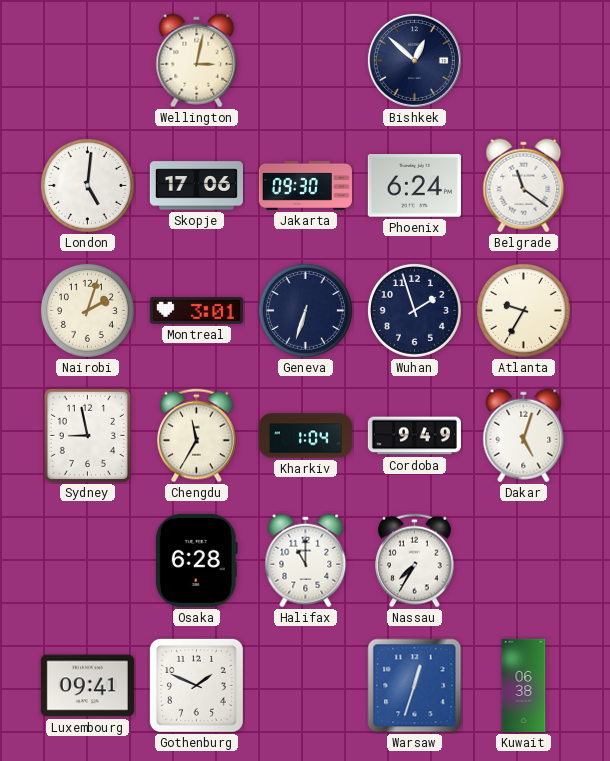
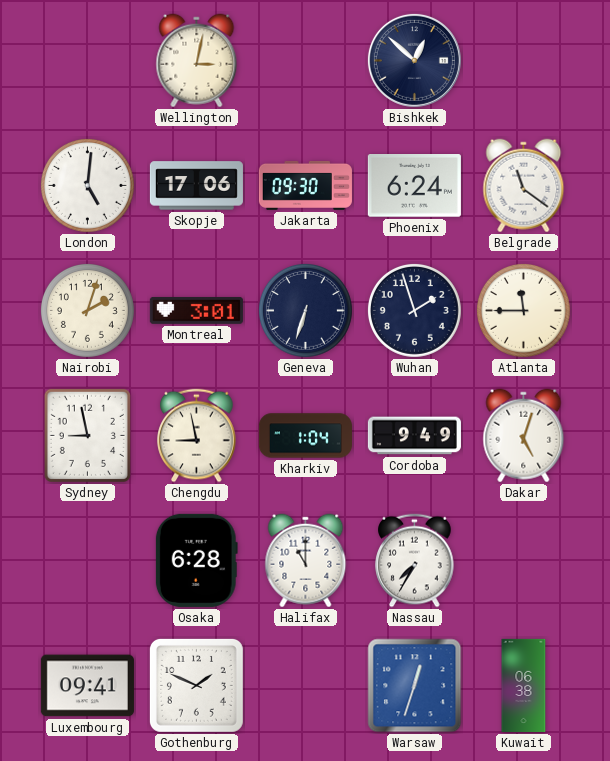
Atlanta: 9:35 -> 11:45
Chengdu: 11:35 -> 8:58
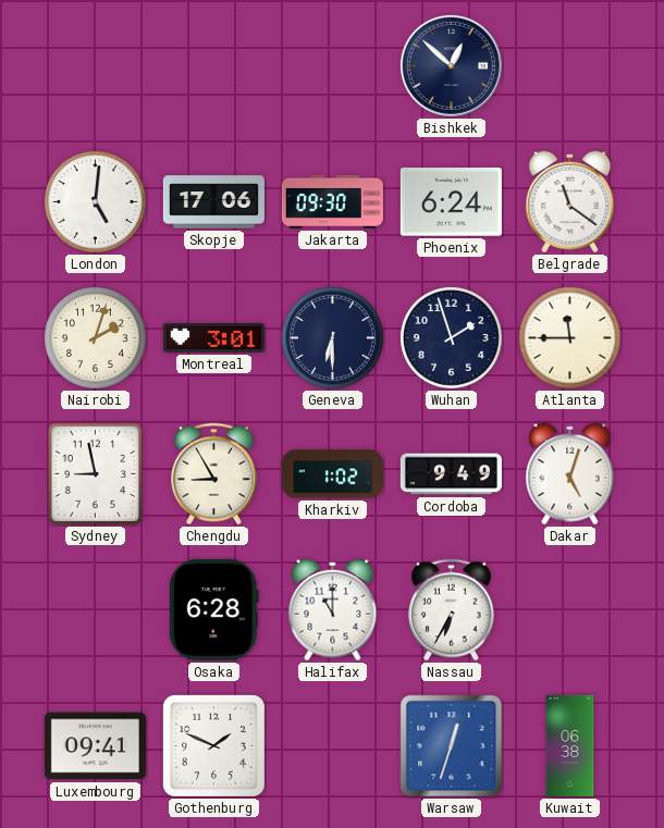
Wellington: 3:02 -> none
Geneva: 6:33 -> 6:30
Chengdu: 8:58 -> 8:55
Kharkiv: 1:04 -> 1:02
Nassau: 7:35 -> 6:35
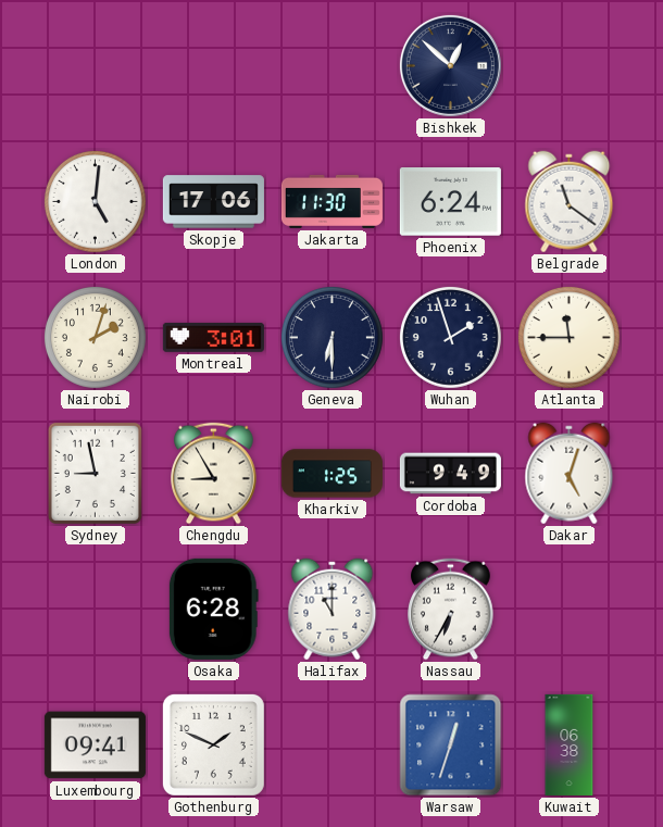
Jakarta: 09:30 -> 11:30
Kharkiv: 1:02 -> 1:25
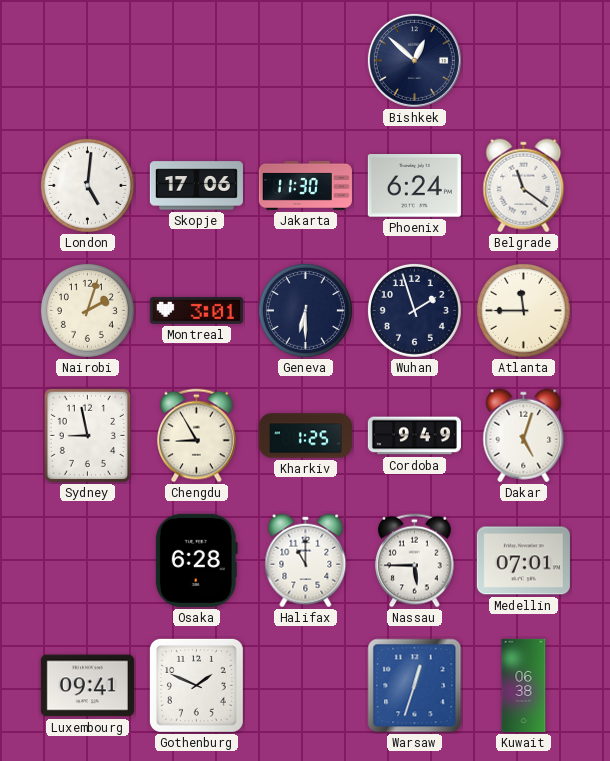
Nassau: 6:35 -> 5:45
Medellin: none -> 07:01
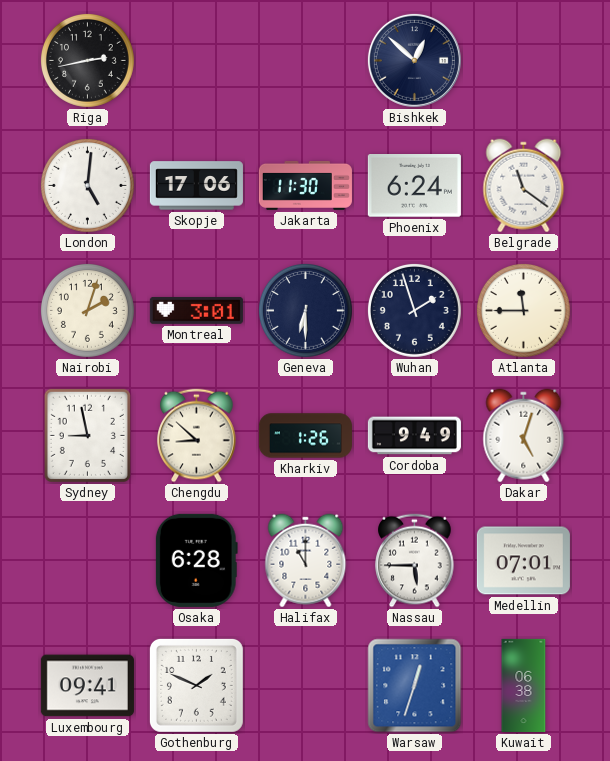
Riga: none -> 2:43
Chengdu: 8:55 -> 8:52
Kharkiv: 1:25 -> 1:26
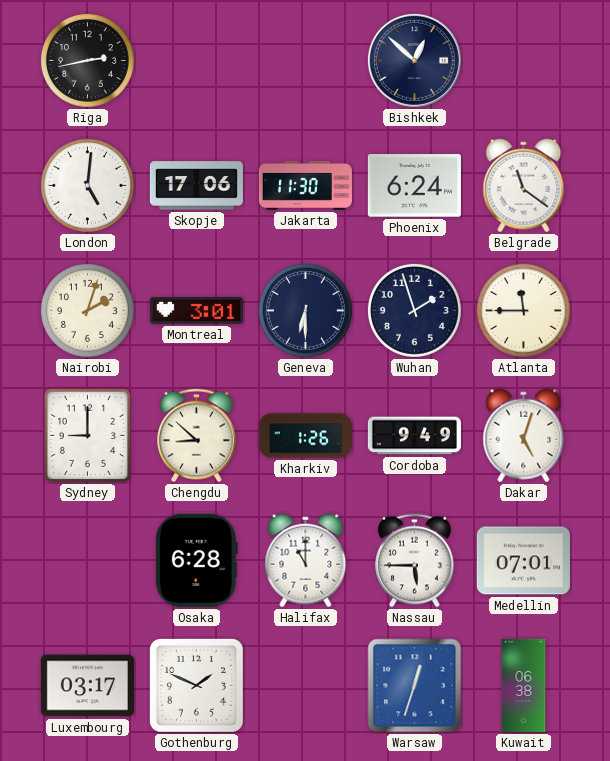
Sydney: 8:58 -> 9:00
Luxembourg: 09:41 -> 03:17
